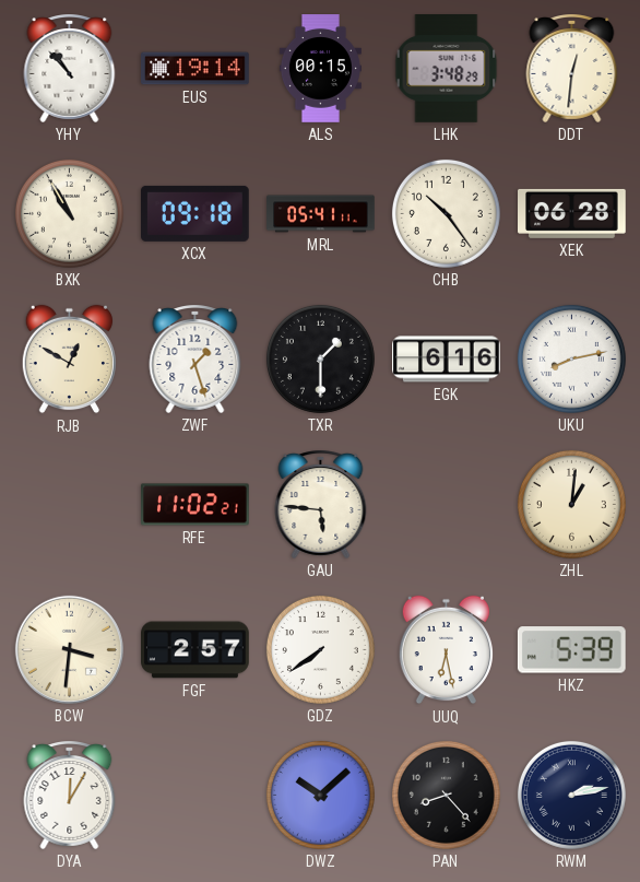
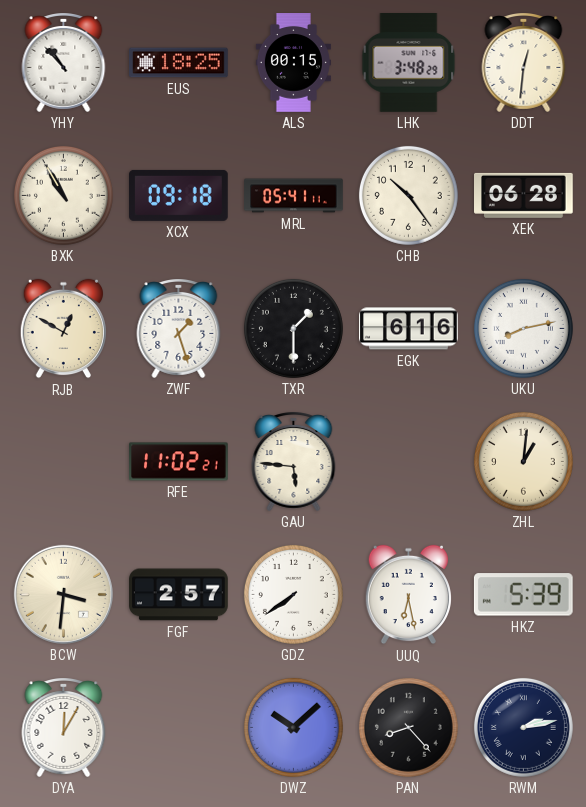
EUS: 19:14 -> 18:25
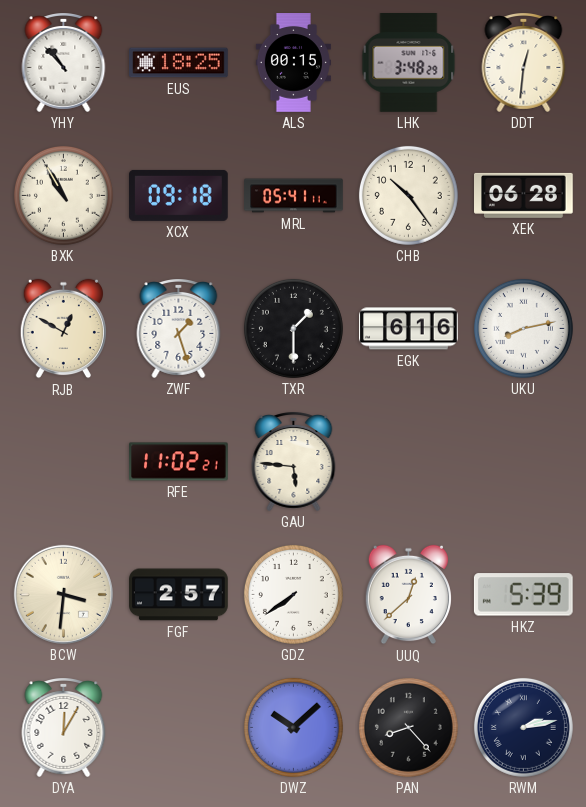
ZHL: 1:01 -> none
UUQ: 6:28 -> 12:38
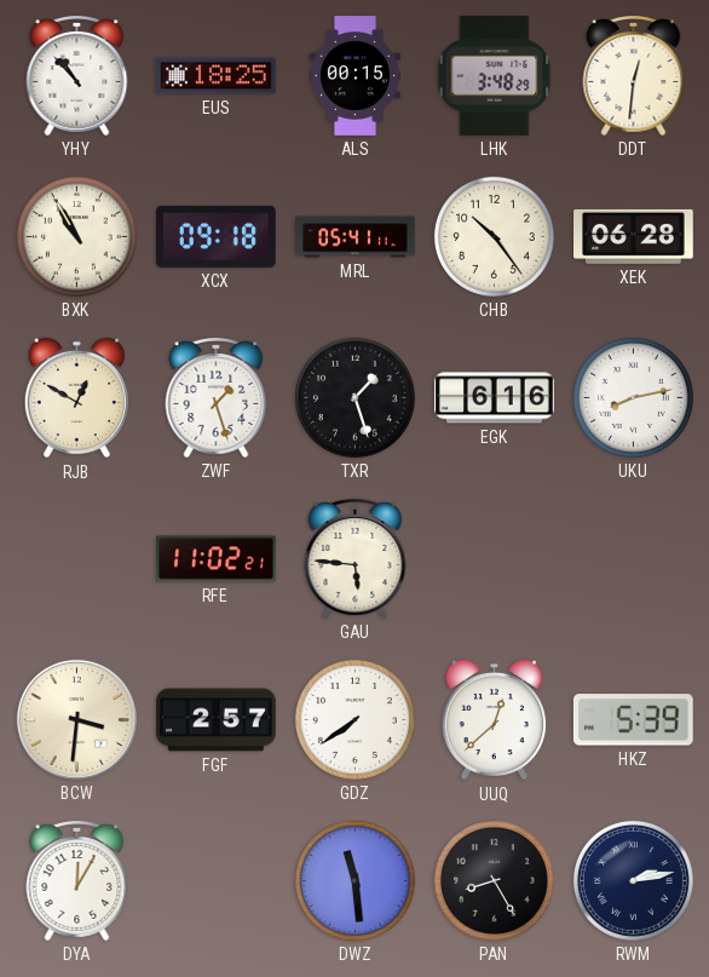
TXR: 1:30 -> 1:27
DWZ: 10:08 -> 11:29
PAN: 8:23 -> 8:25
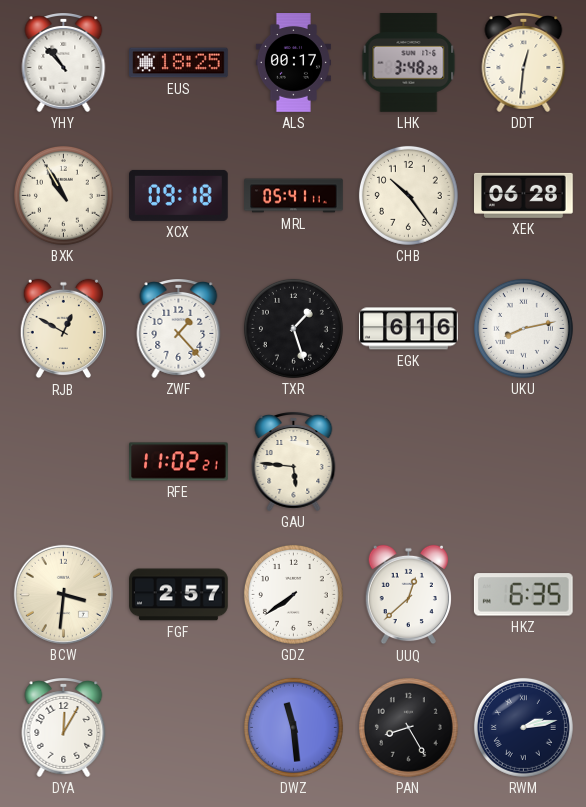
ALS: 00:15 -> 00:17
ZWF: 1:27 -> 1:23
HKZ: 5:39 -> 6:35
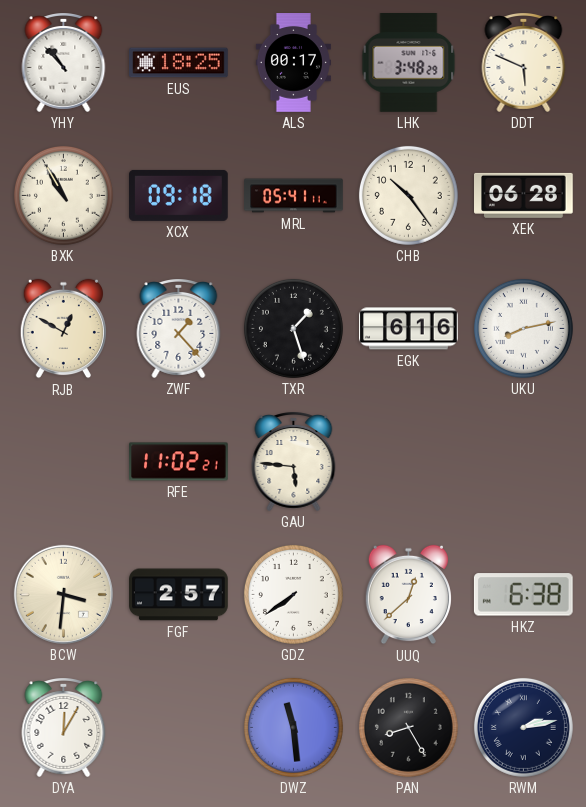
DDT: 12:31 -> 5:49
HKZ: 6:35 -> 6:38
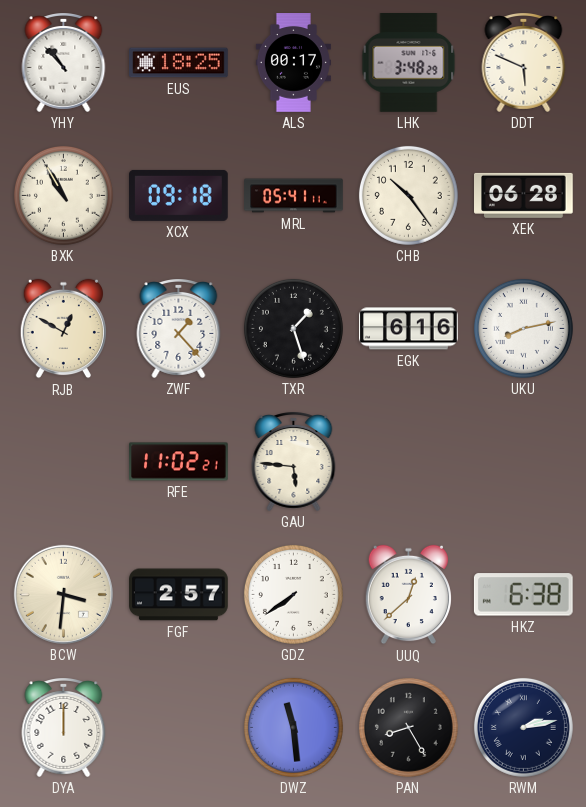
DYA: 12:05 -> 12:00
